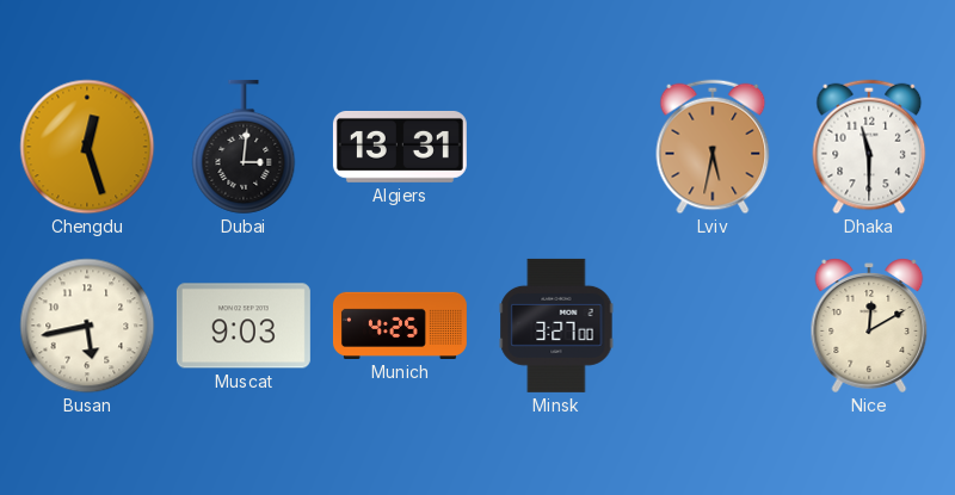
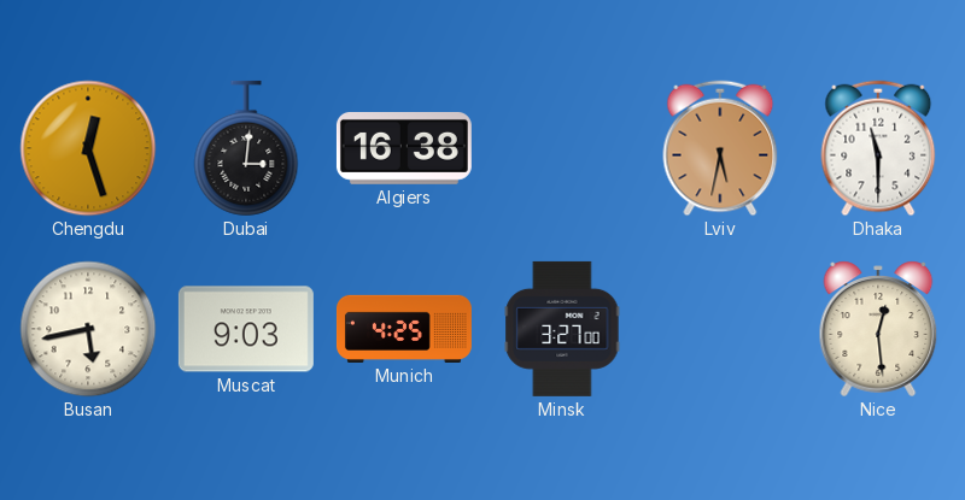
Algiers: 13:31 -> 16:38
Nice: 12:10 -> 12:29
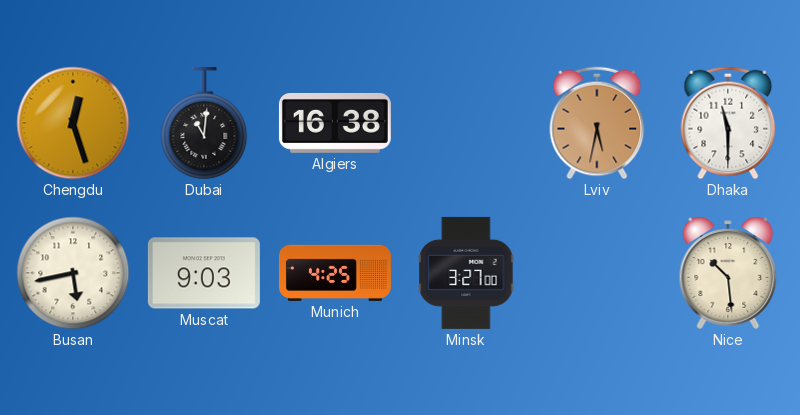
Dubai: 3:01 -> 11:01
Nice: 12:29 -> 10:29
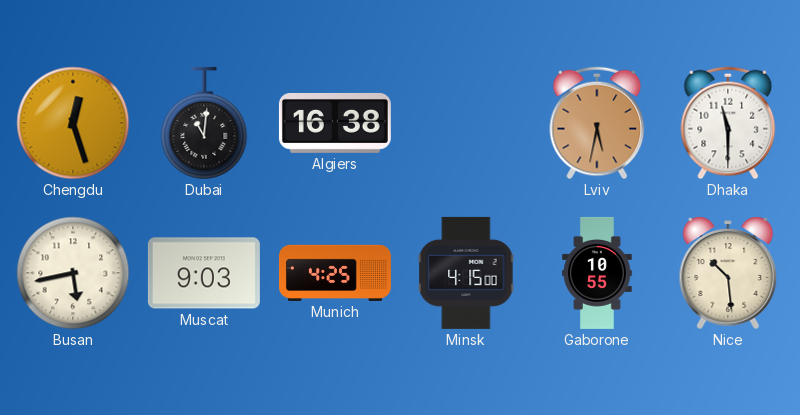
Minsk: 3:27 -> 4:15
Gaborone: none -> 10:55
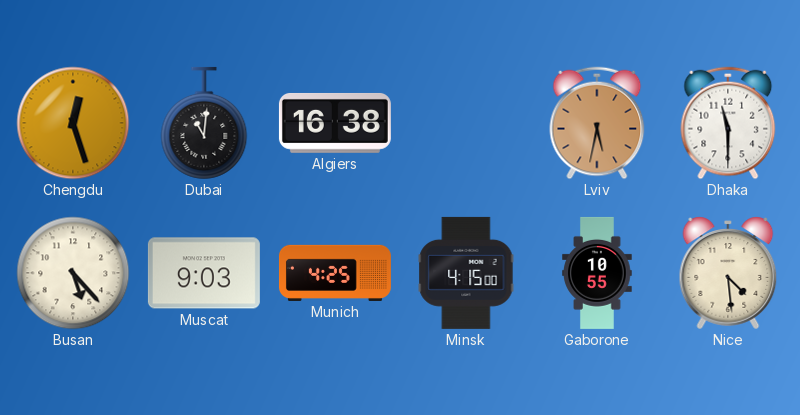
Busan: 5:43 -> 5:23
Nice: 10:29 -> 4:29
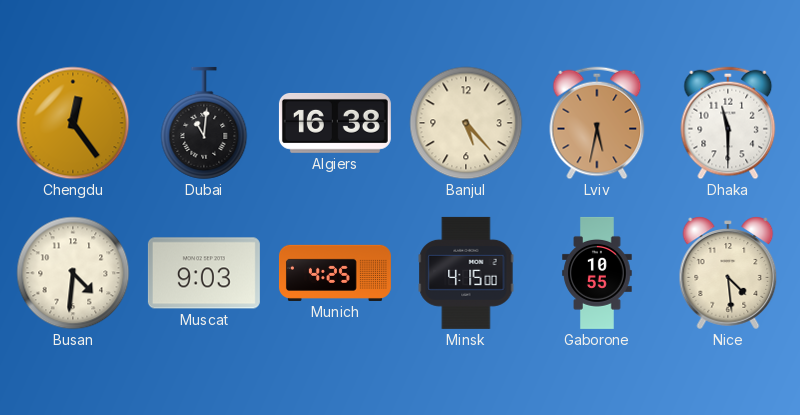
Chengdu: 12:27 -> 12:24
Banjul: none -> 5:23
Busan: 5:23 -> 4:31
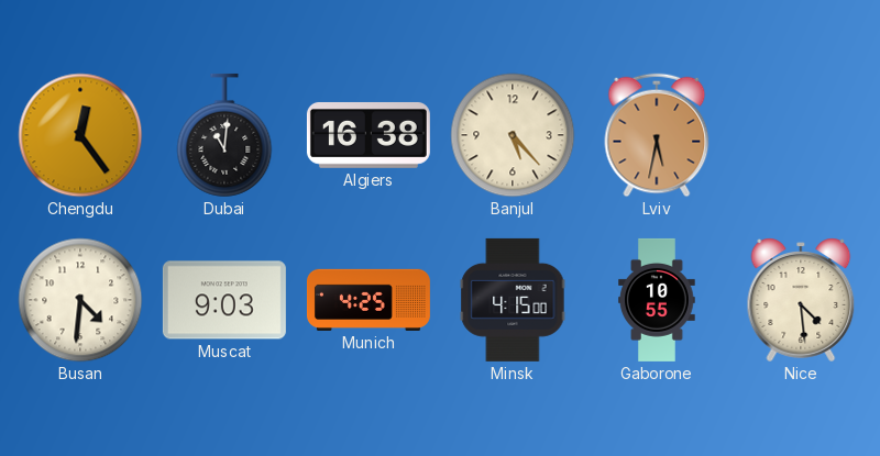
Dhaka: 11:30 -> none
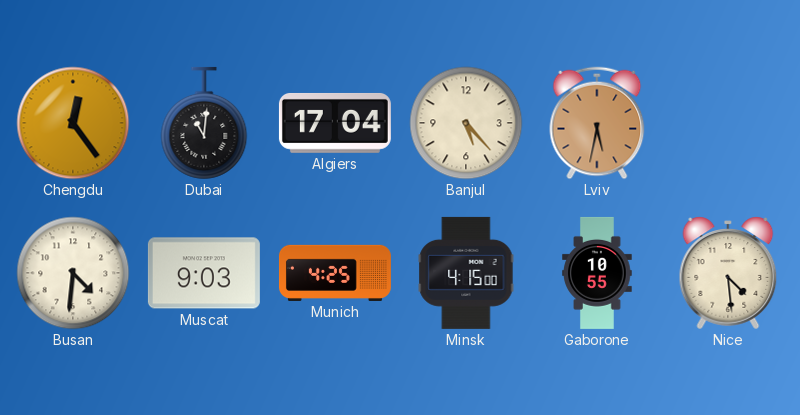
Algiers: 16:38 -> 17:04
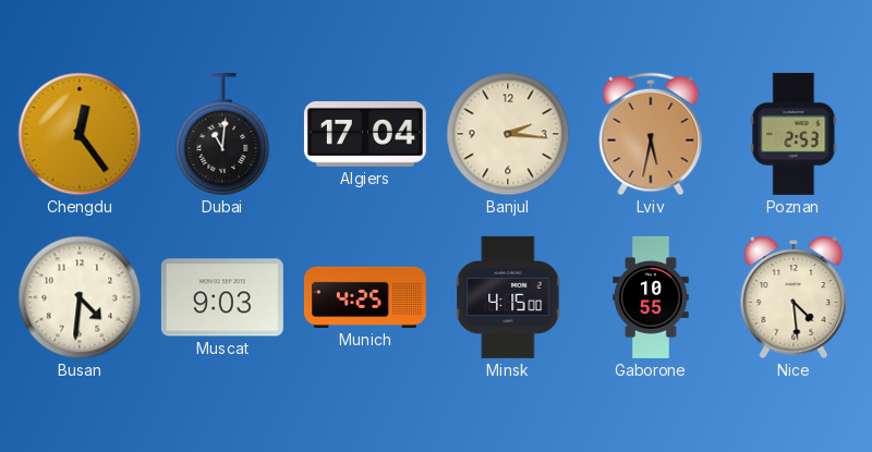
Banjul: 5:23 -> 2:16
Poznan: none -> 2:53
